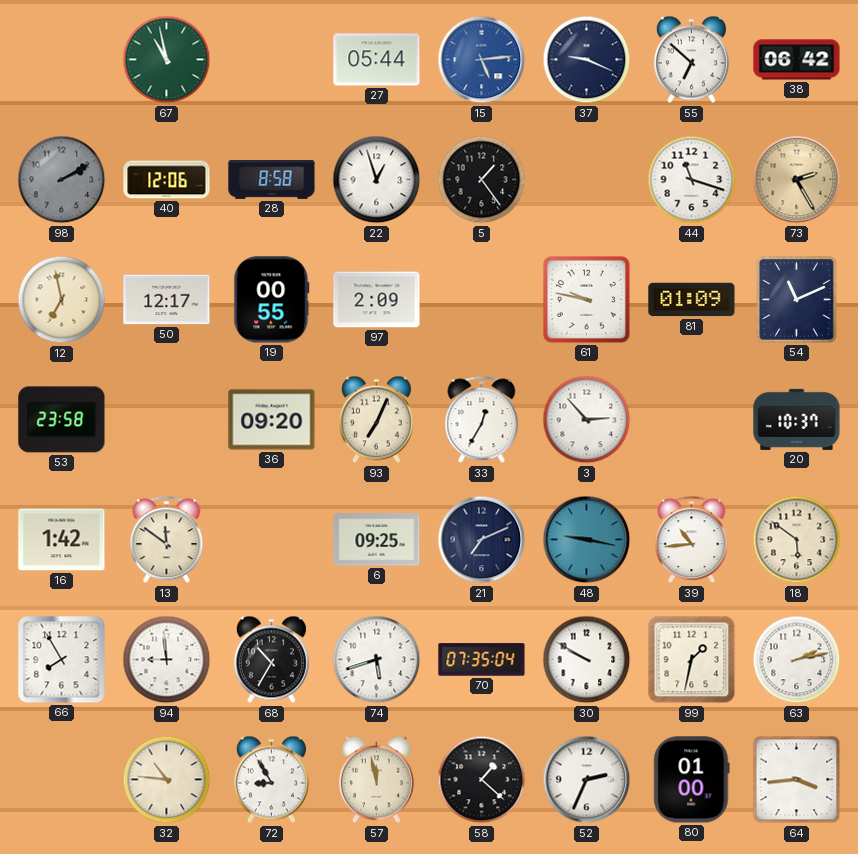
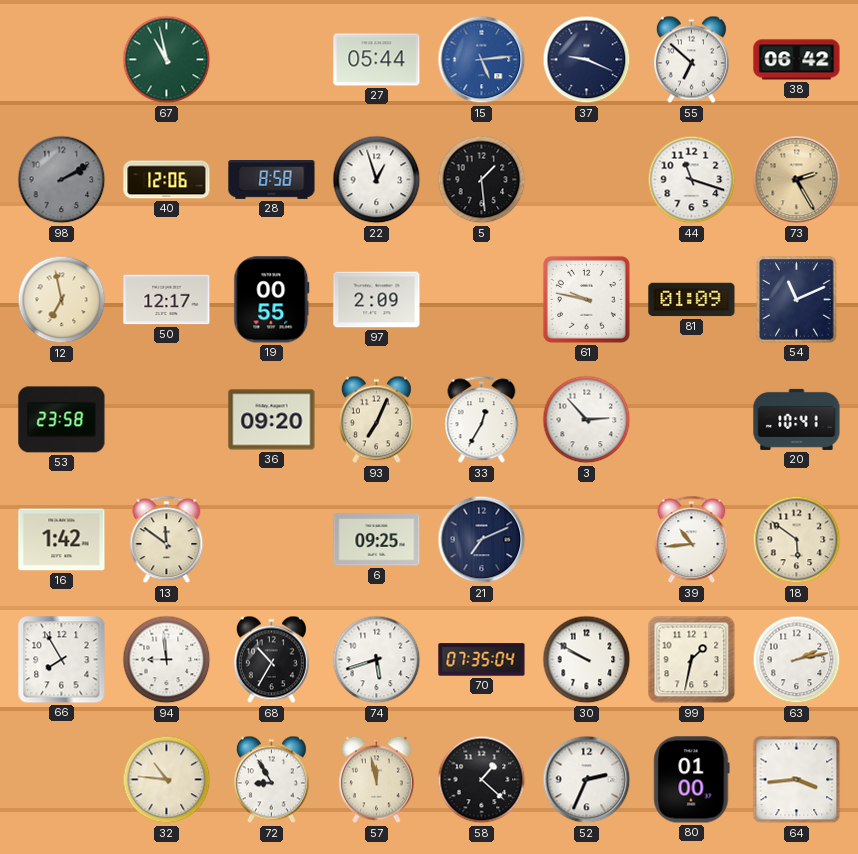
5: 1:24 -> 1:29
20: 10:37 -> 10:41
48: 9:17 -> none
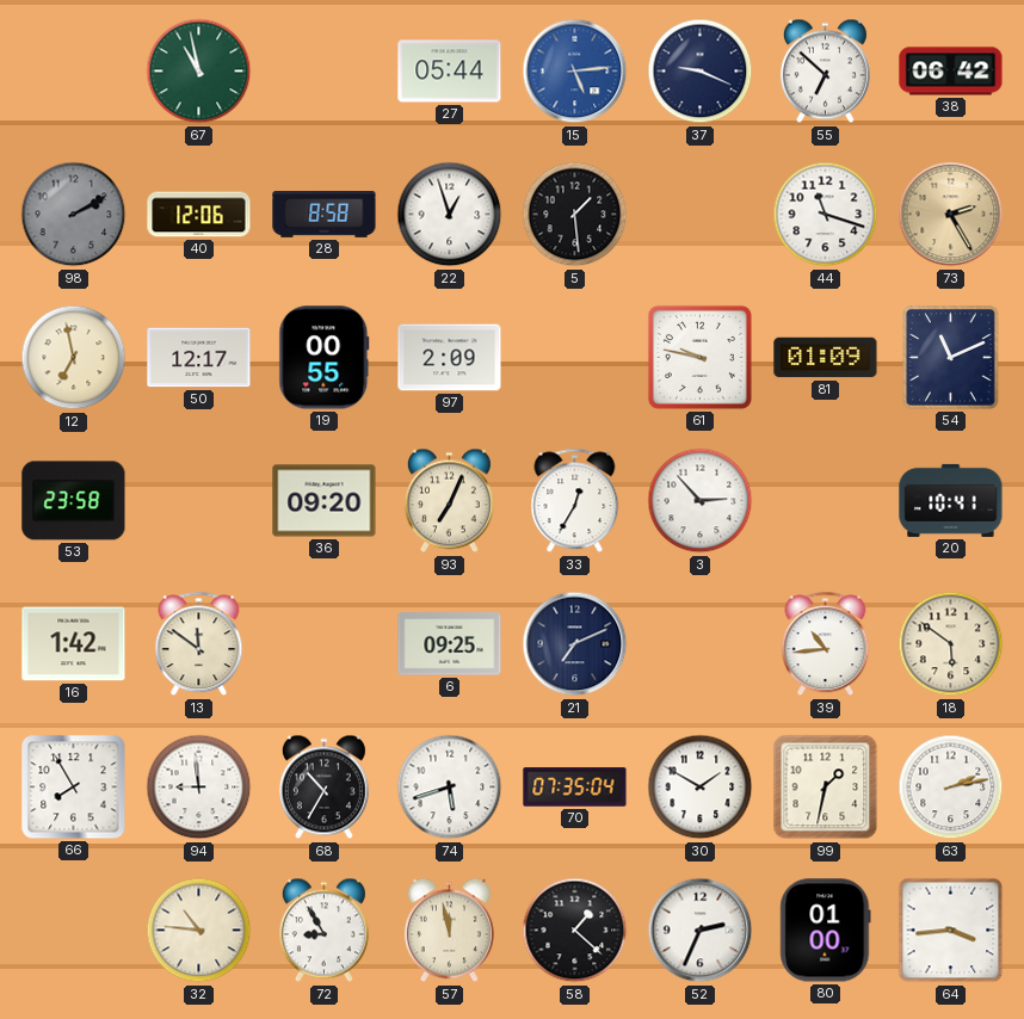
30: 9:50 -> 1:50
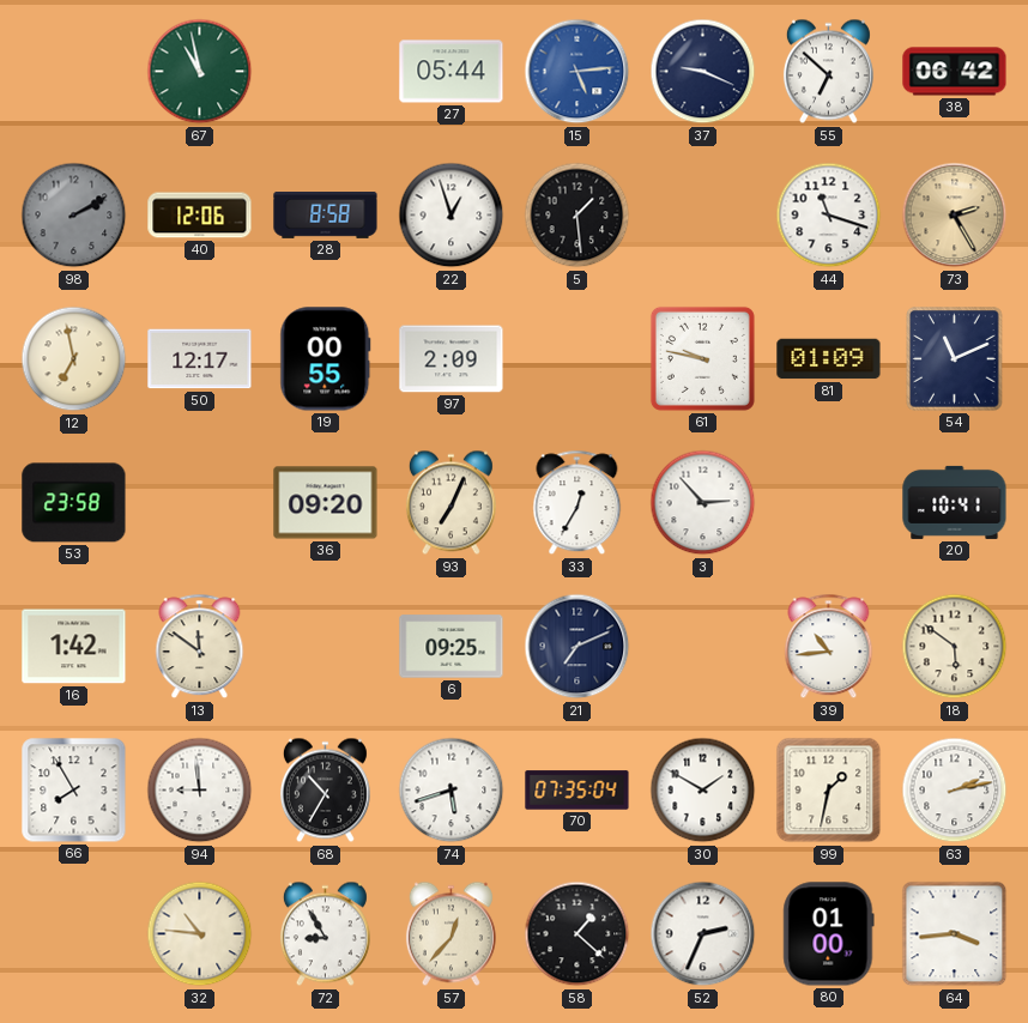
57: 11:58 -> 12:37
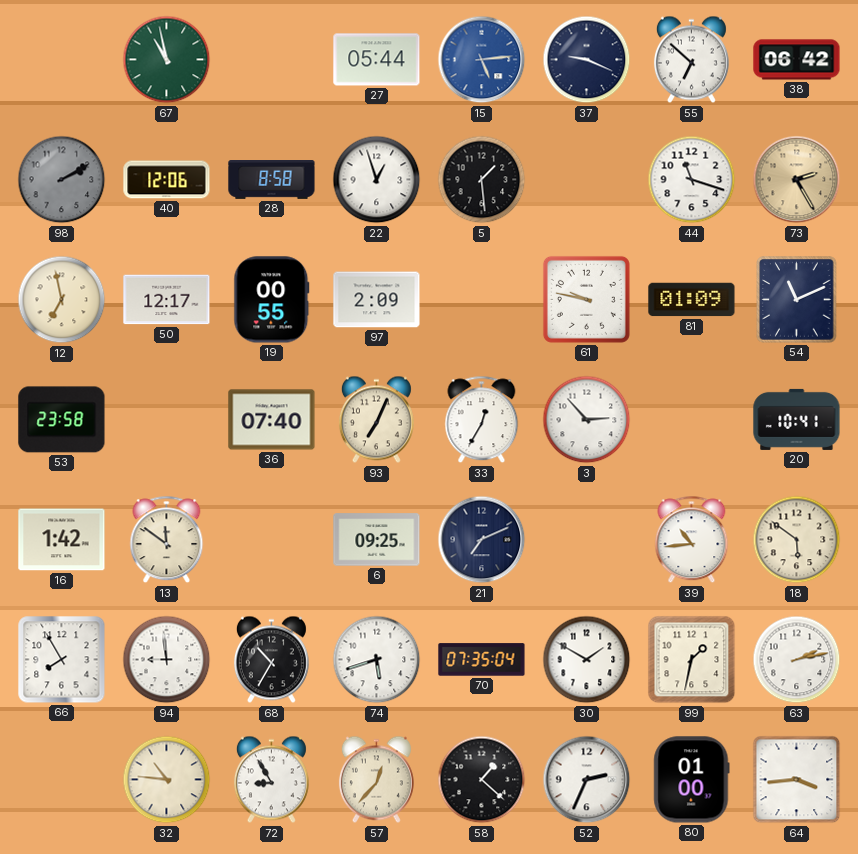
36: 09:20 -> 07:40
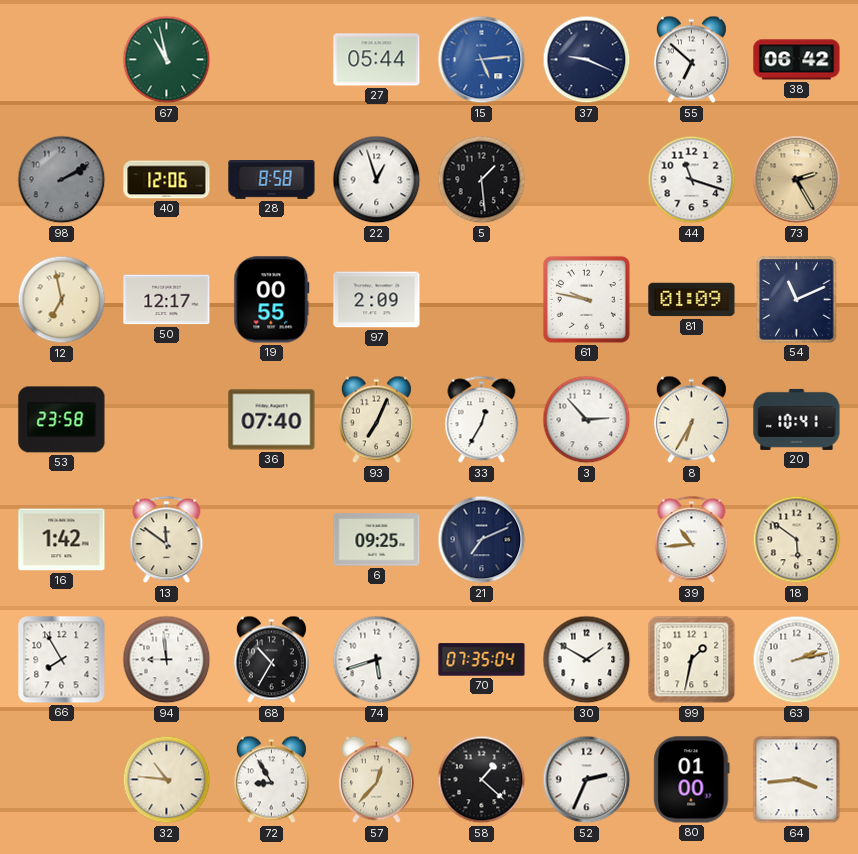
8: none -> 6:35
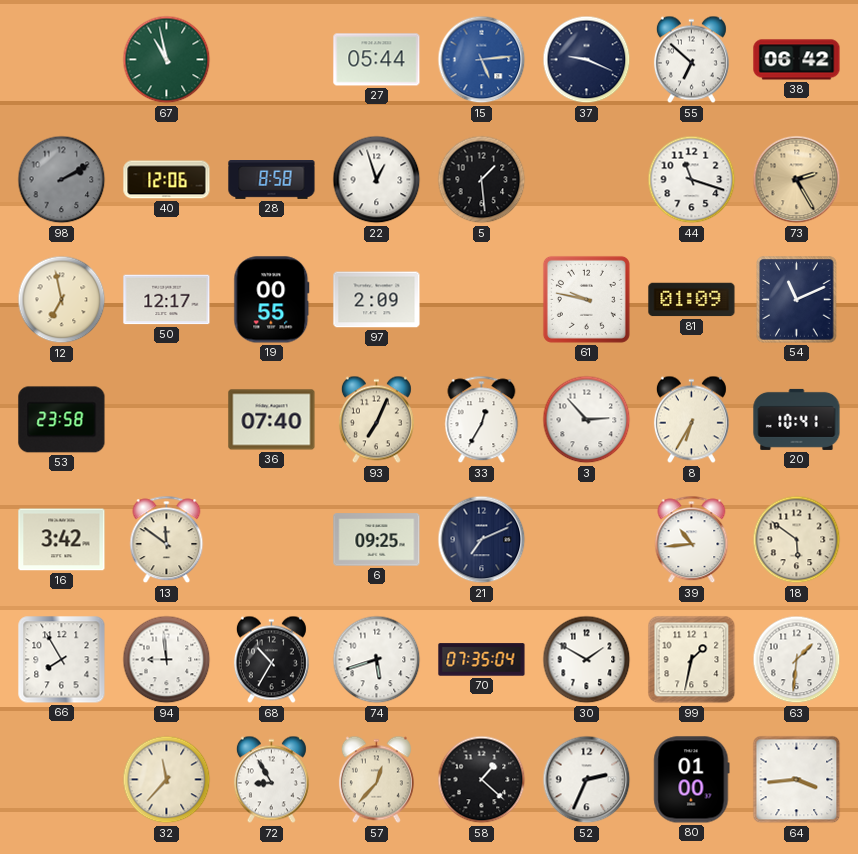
16: 1:42 -> 3:42
63: 2:13 -> 1:31
32: 10:46 -> 11:37
